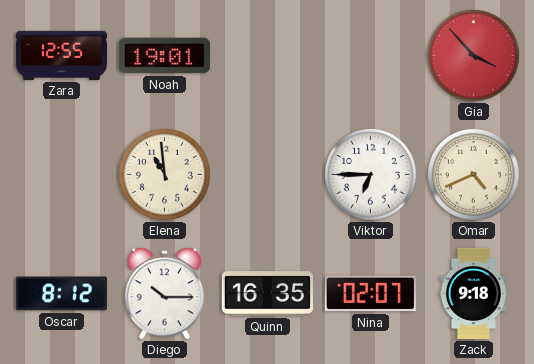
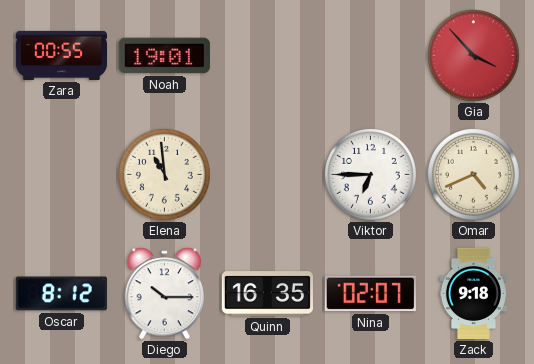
Zara: 12:55 -> 00:55
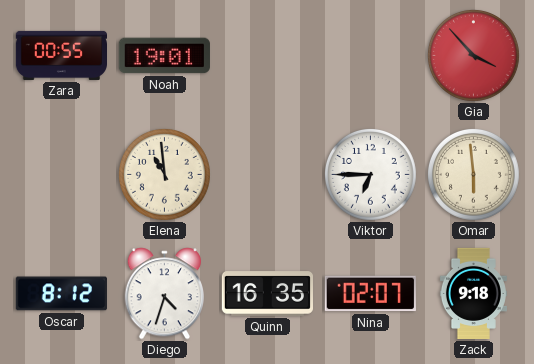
Omar: 4:41 -> 5:59
Diego: 10:15 -> 4:33
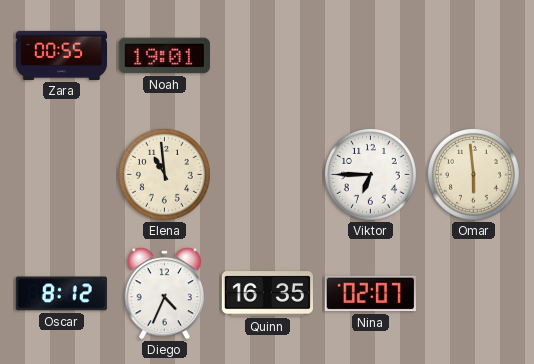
Gia: 3:53 -> none
Diego: 4:33 -> 4:34
Zack: 9:18 -> none
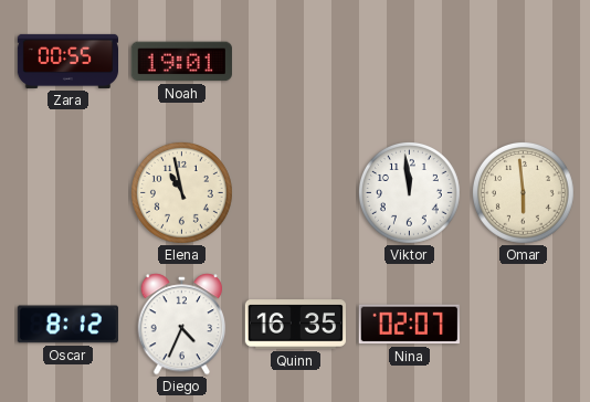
Elena: 10:59 -> 10:58
Viktor: 6:45 -> 11:59
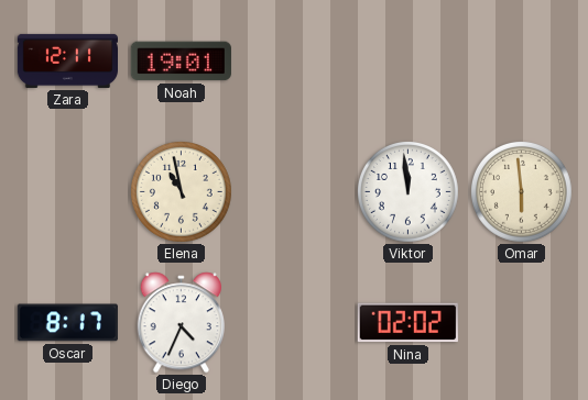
Zara: 00:55 -> 12:11
Oscar: 8:12 -> 8:17
Quinn: 16:35 -> none
Nina: 02:07 -> 02:02
